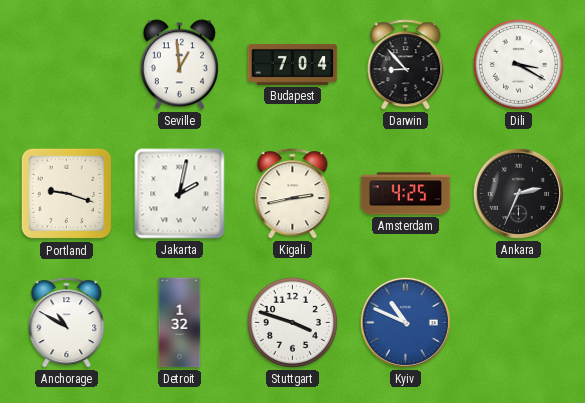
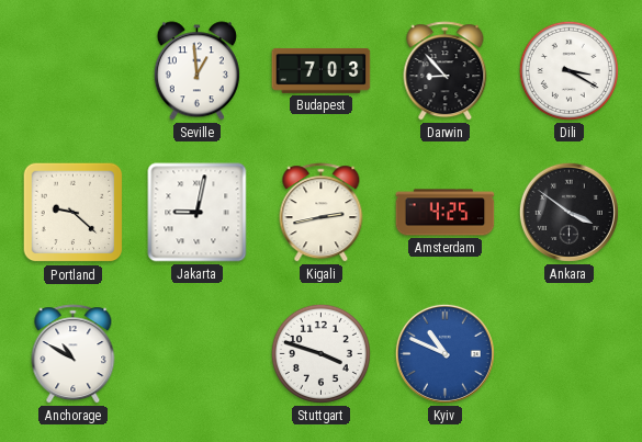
Budapest: 7:04 -> 7:03
Portland: 9:18 -> 9:22
Jakarta: 2:02 -> 9:02
Ankara: 2:34 -> 3:51
Detroit: 1:32 -> none
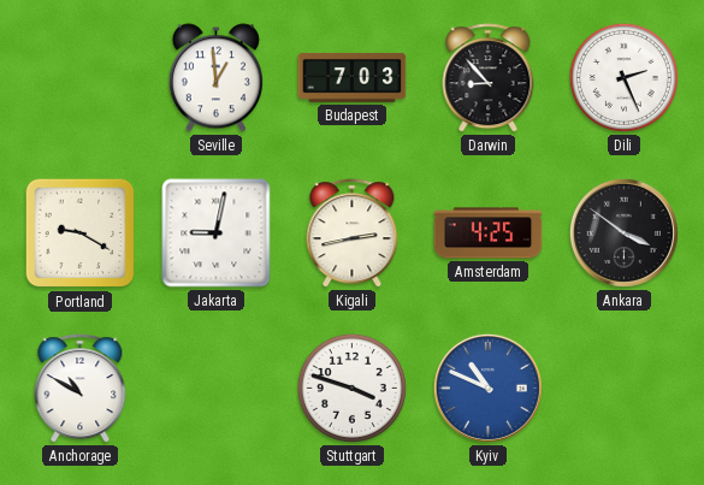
Dili: 3:20 -> 2:26
Portland: 9:22 -> 9:20
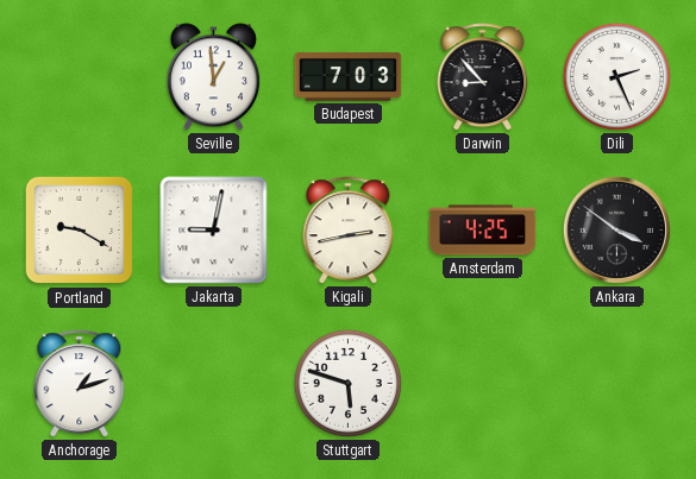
Anchorage: 10:50 -> 1:12
Stuttgart: 3:48 -> 5:48
Kyiv: 10:49 -> none
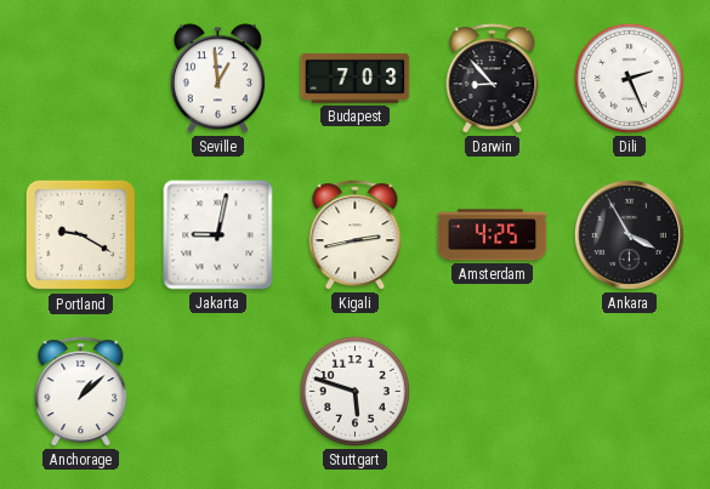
Ankara: 3:51 -> 3:55
Anchorage: 1:12 -> 1:08
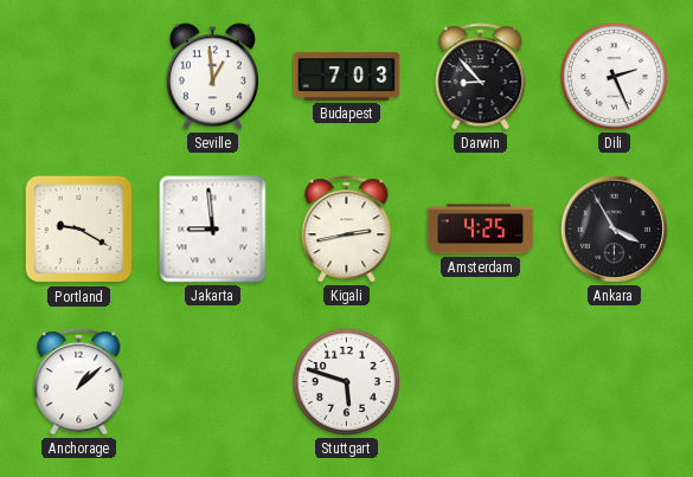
Jakarta: 9:02 -> 8:59
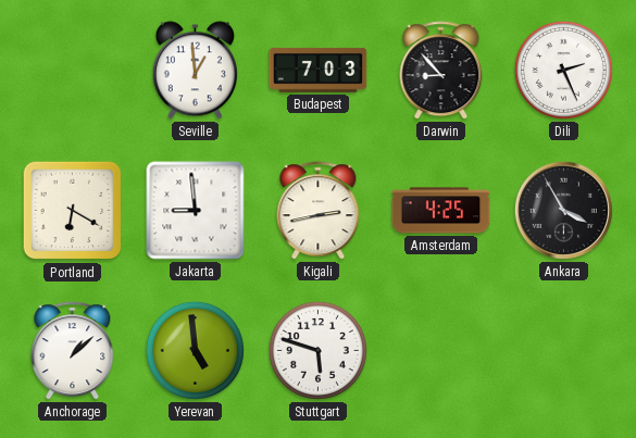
Portland: 9:20 -> 6:20
Yerevan: none -> 4:59
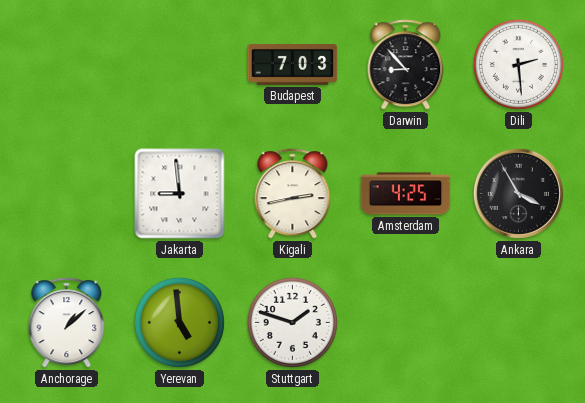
Seville: 12:59 -> none
Dili: 2:26 -> 2:29
Portland: 6:20 -> none
Stuttgart: 5:48 -> 1:48
